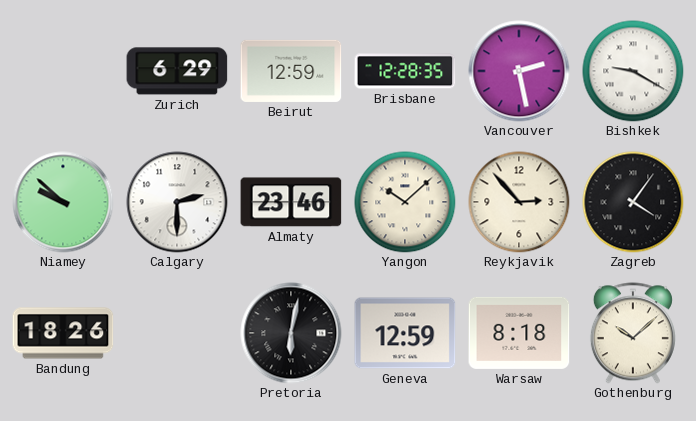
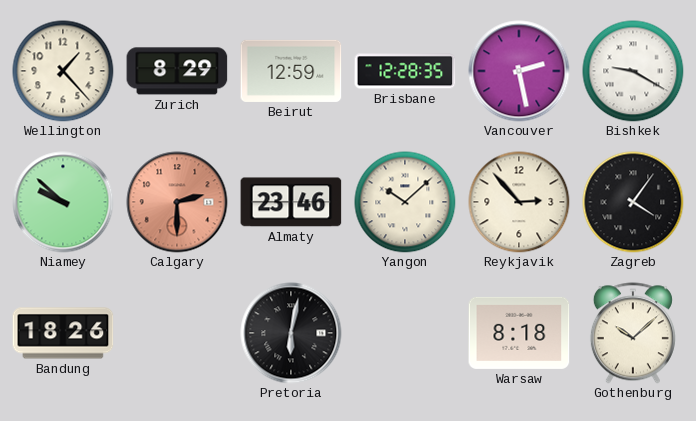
Wellington: none -> 1:23
Zurich: 6:29 -> 8:29
Calgary dial: white -> salmon
Geneva: 12:59 -> none
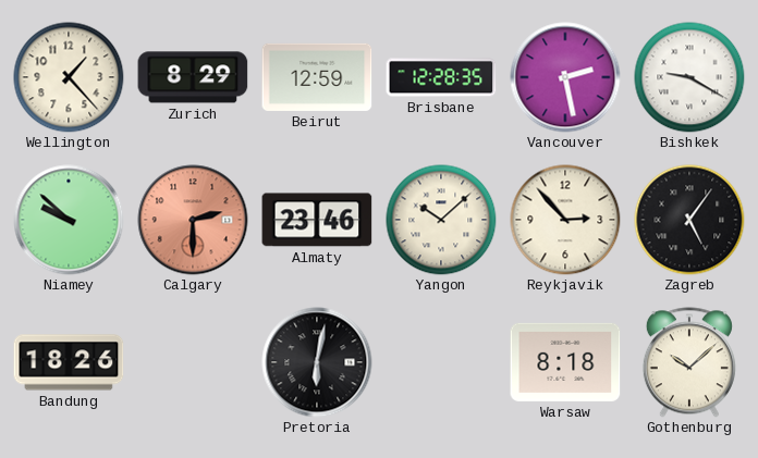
Zagreb: 4:06 -> 5:06
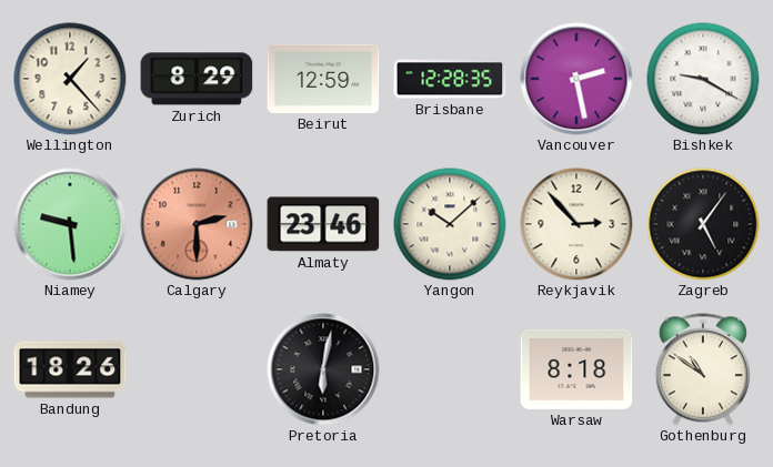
Niamey: 9:52 -> 9:29
Gothenburg: 10:08 -> 10:51
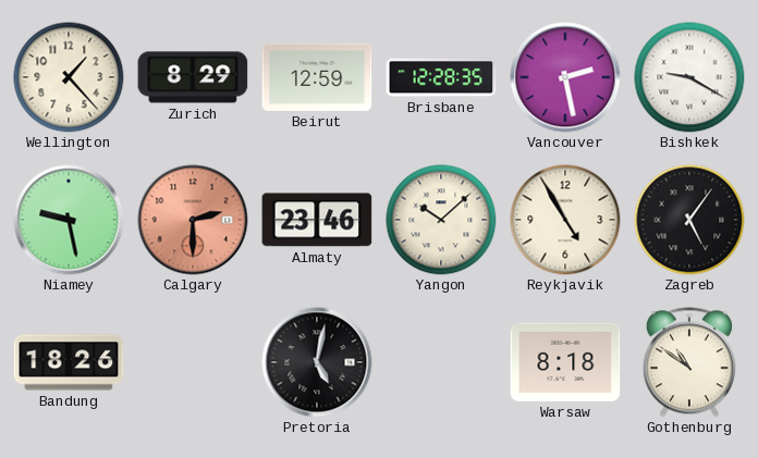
Niamey: 9:29 -> 9:28
Reykjavik: 2:53 -> 4:55
Pretoria: 6:02 -> 5:02
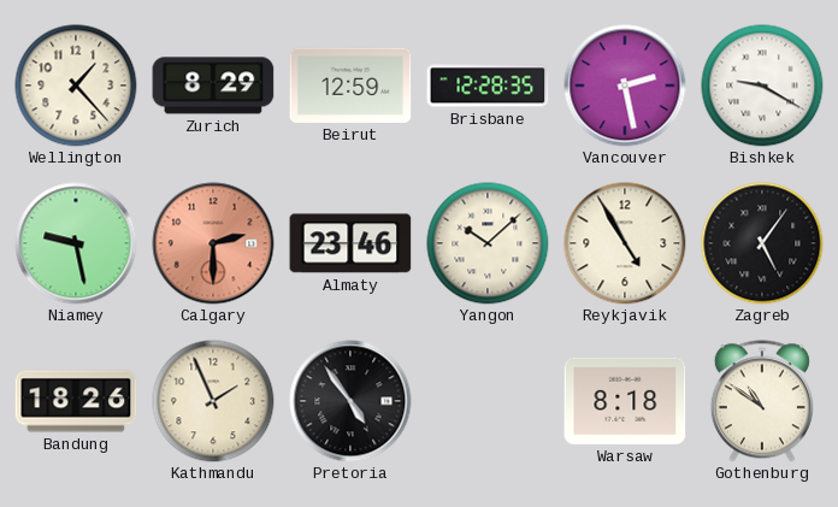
Kathmandu: none -> 1:56
Pretoria: 5:02 -> 4:54
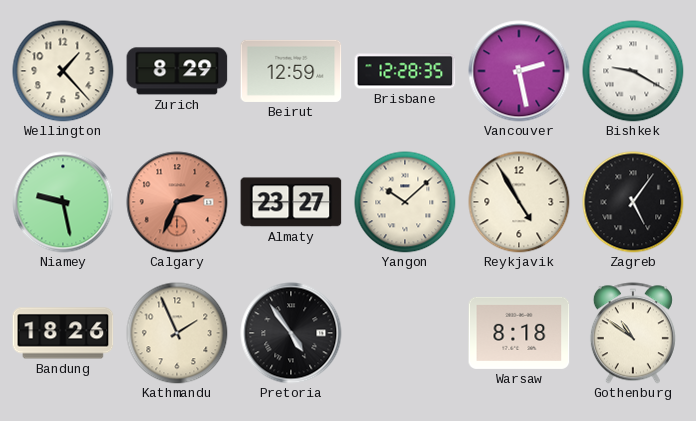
Calgary: 2:30 -> 2:34
Almaty: 23:46 -> 23:27
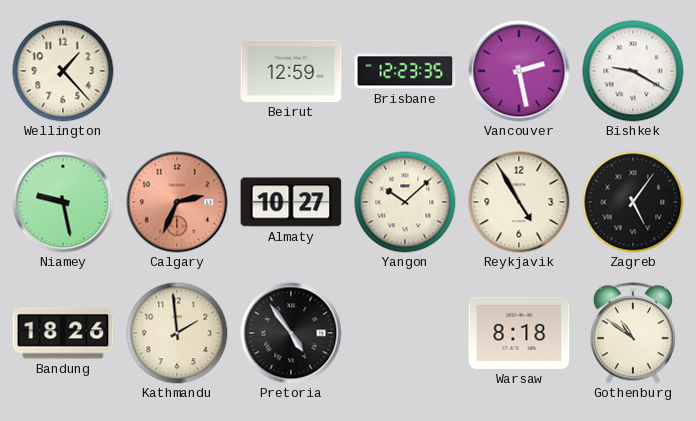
Zurich: 8:29 -> none
Brisbane: 12:28 -> 12:23
Almaty: 23:27 -> 10:27
Kathmandu: 1:56 -> 1:59
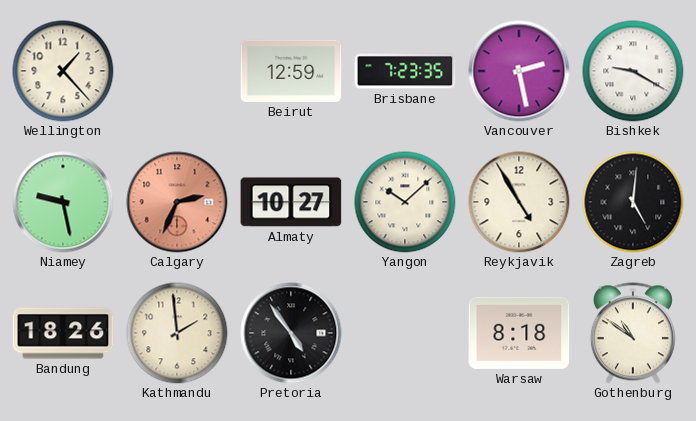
Brisbane: 12:23 -> 7:23
Zagreb: 5:06 -> 5:01
